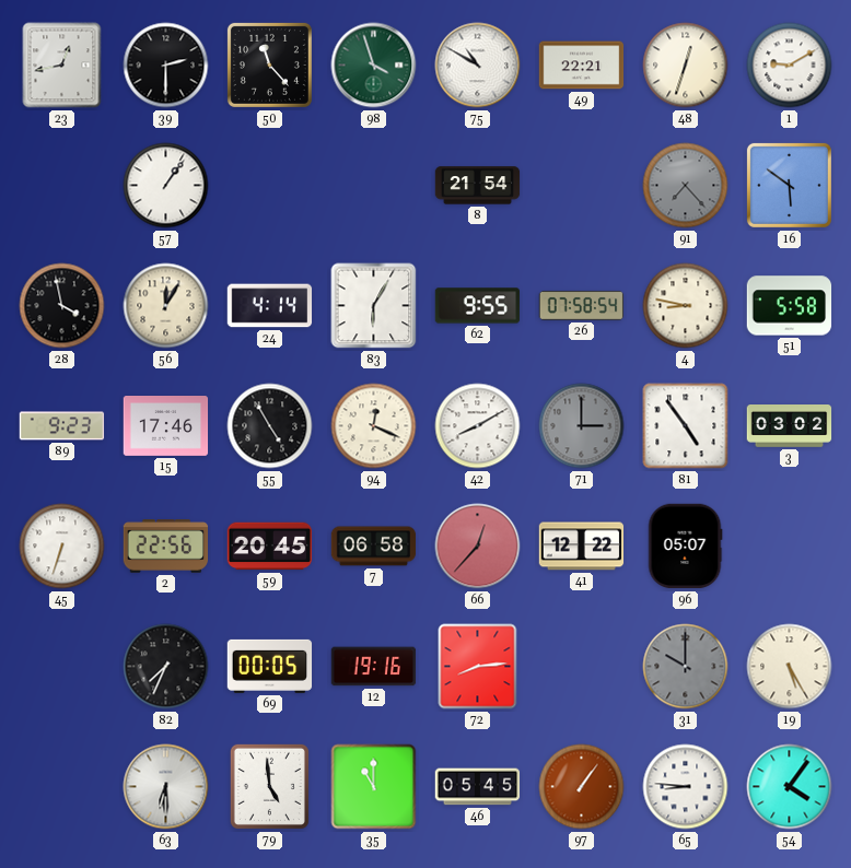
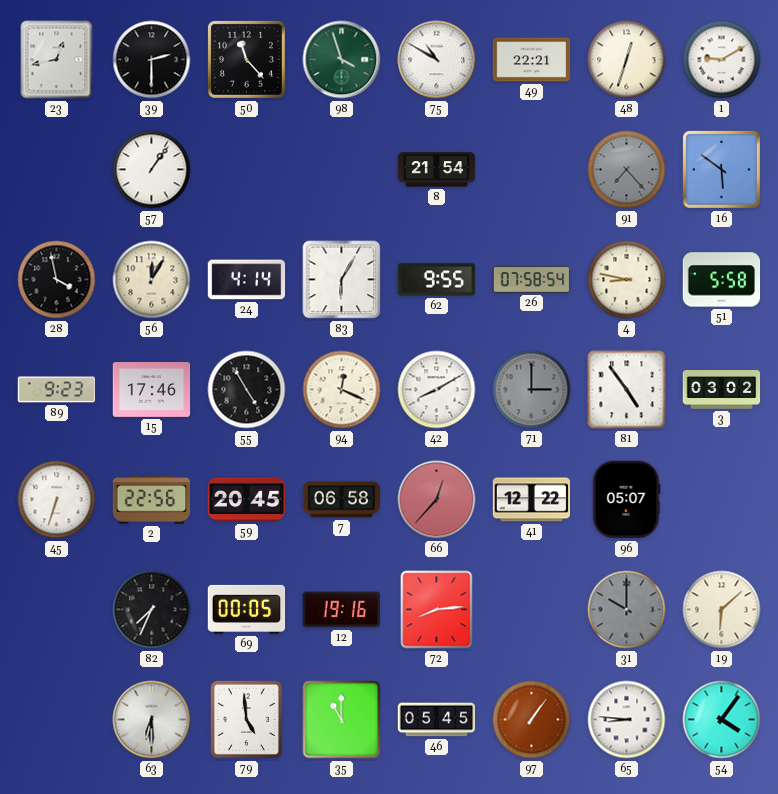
19: 5:25 -> 6:08
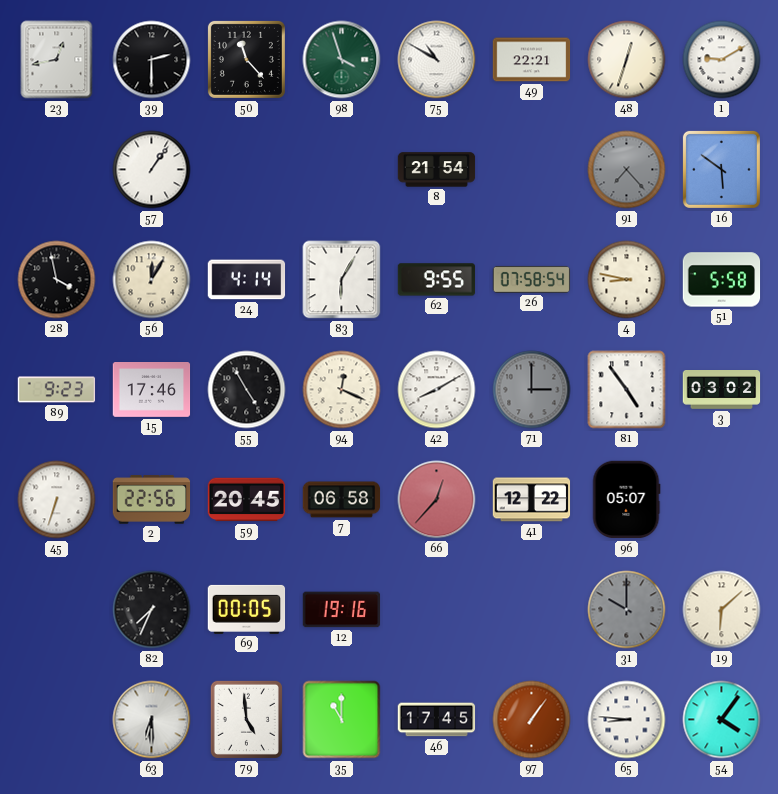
72: 8:14 -> none
46: 05:45 -> 17:45
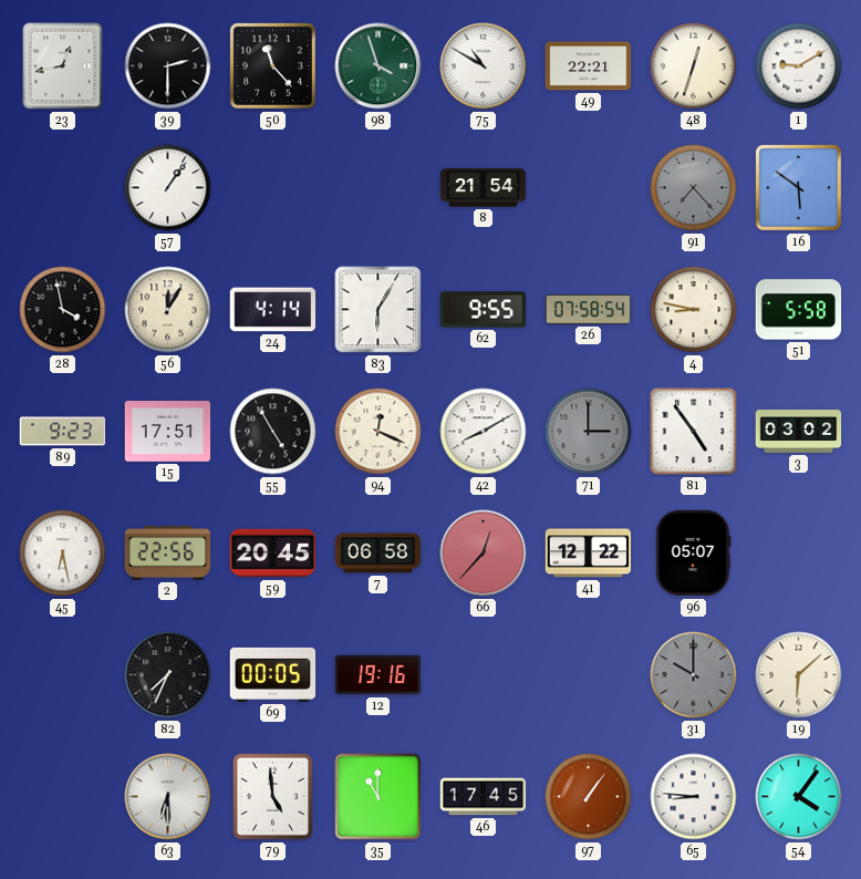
15: 17:46 -> 17:51
45: 6:33 -> 6:28
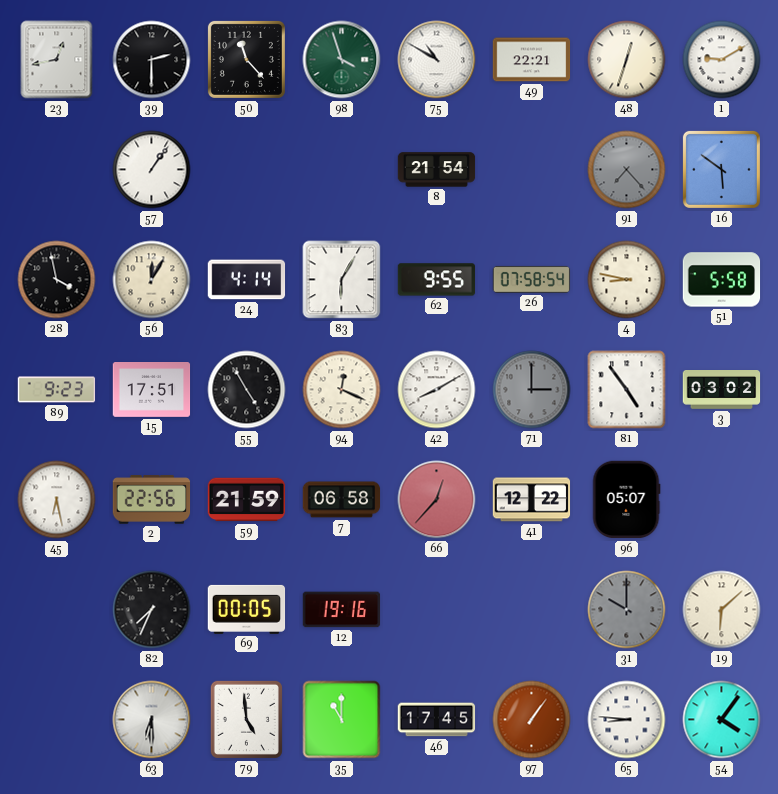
59: 20:45 -> 21:59
